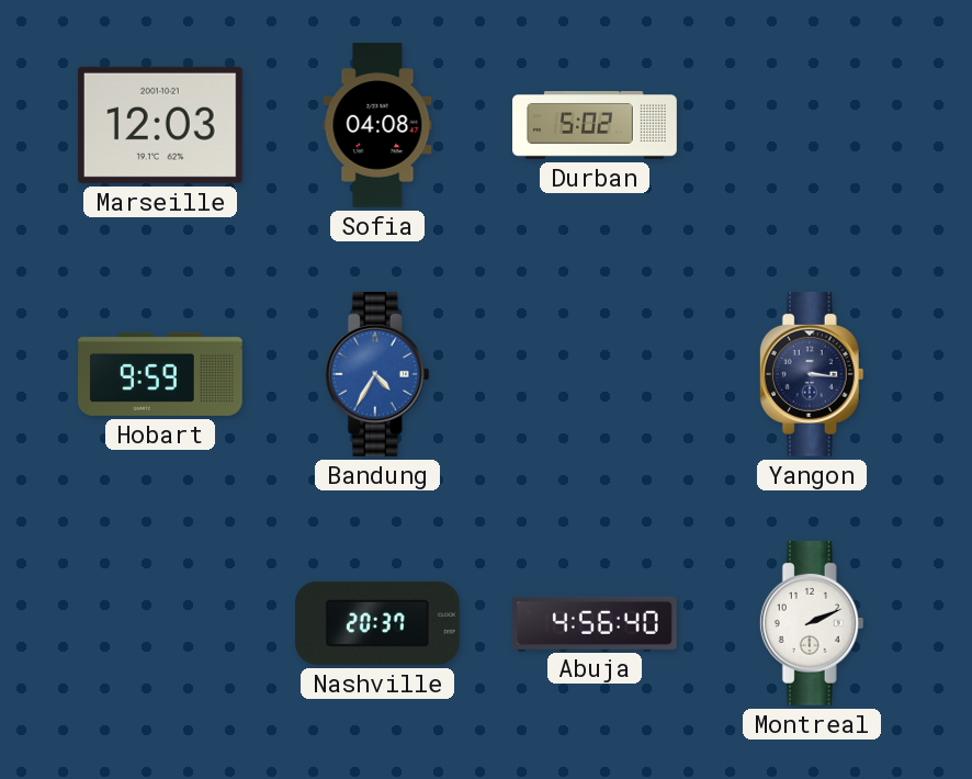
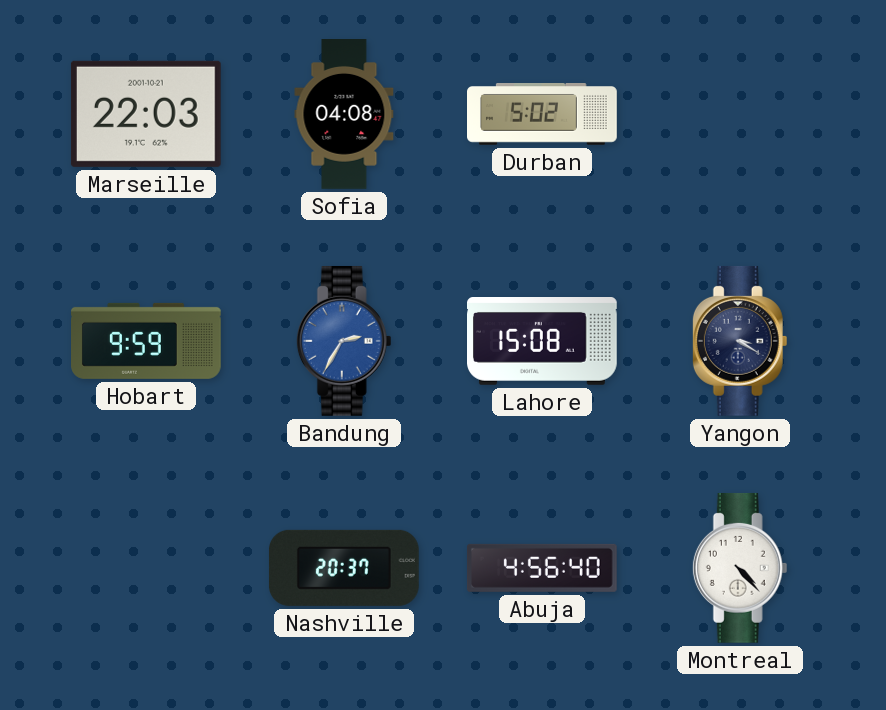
Marseille: 12:03 -> 22:03
Bandung: 4:35 -> 2:35
Lahore: none -> 15:08
Yangon: 3:16 -> 3:20
Montreal: 2:11 -> 4:23
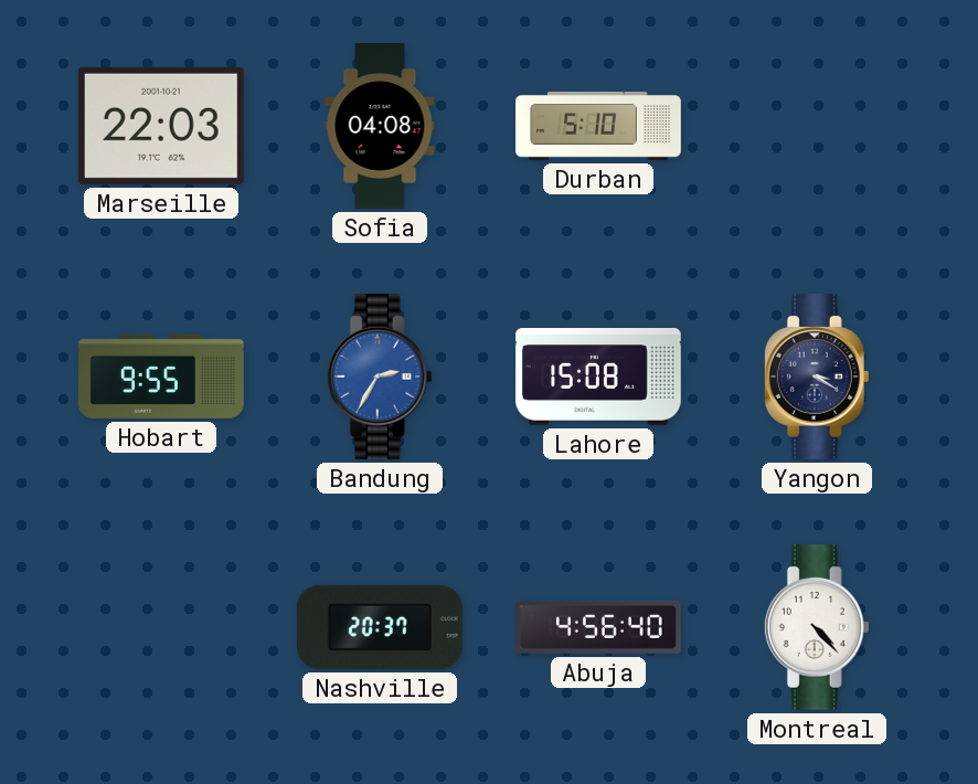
Durban: 5:02 -> 5:10
Hobart: 9:59 -> 9:55
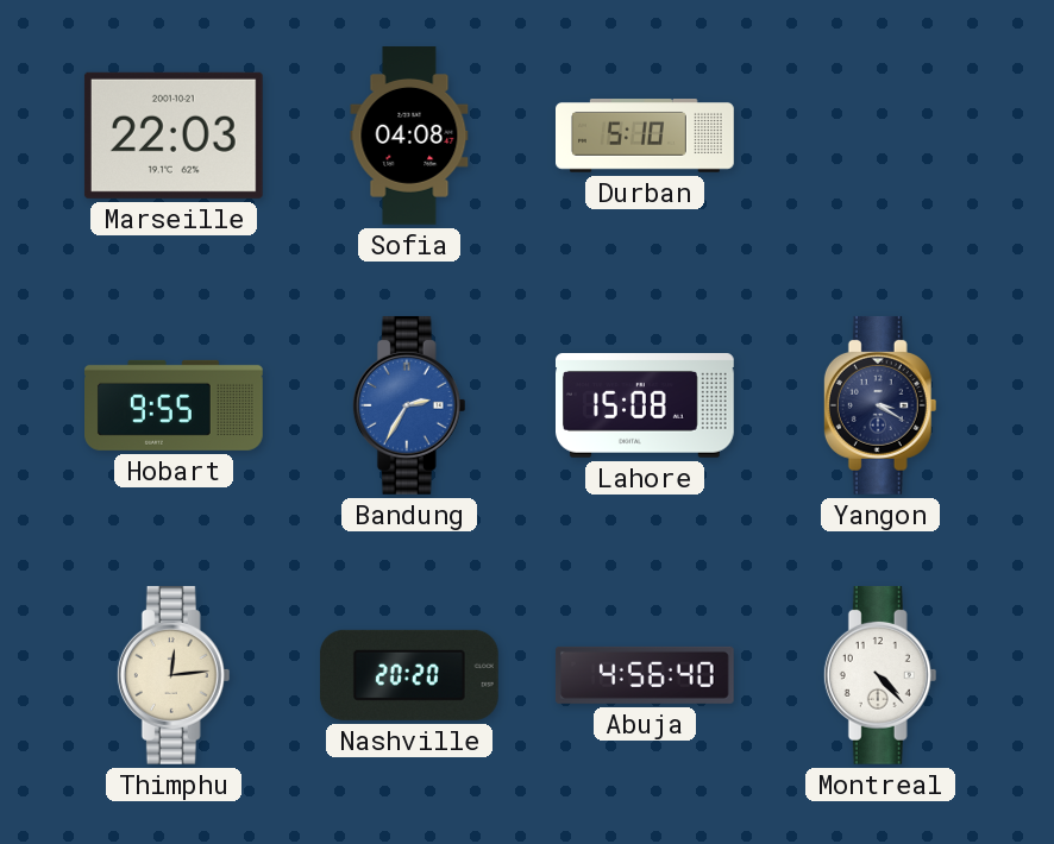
Thimphu: none -> 12:14
Nashville: 20:37 -> 20:20
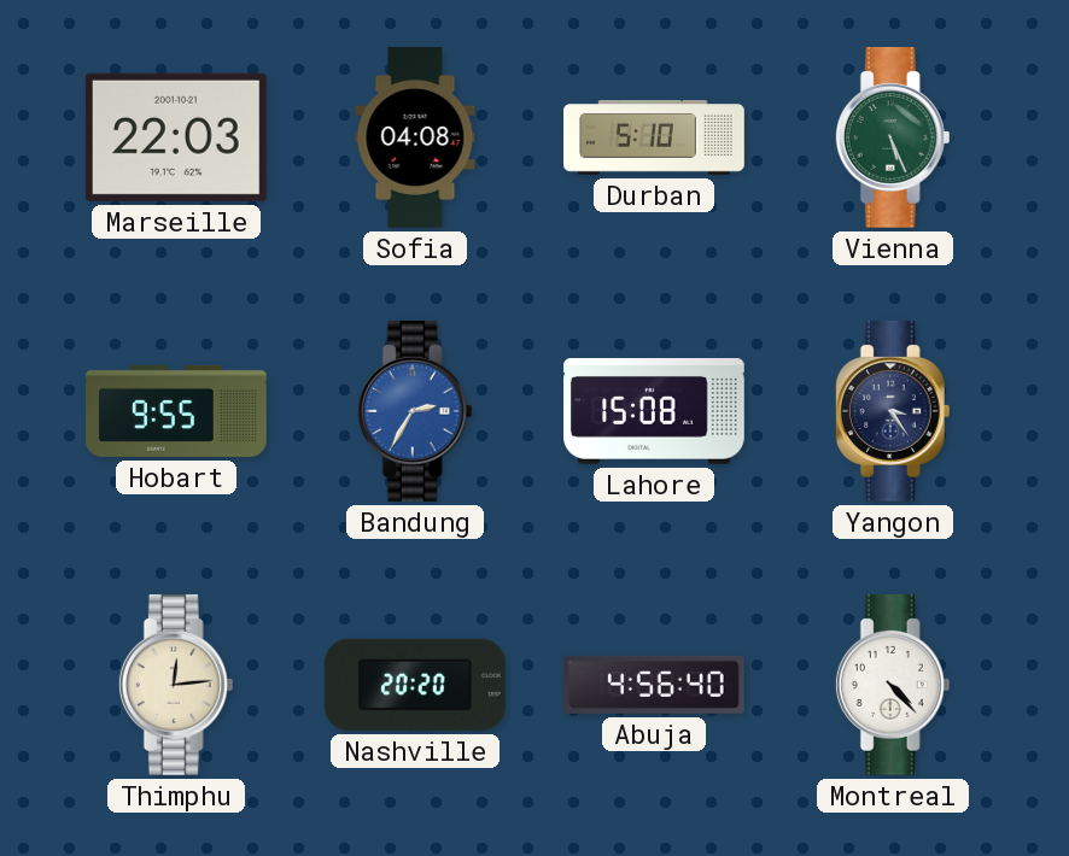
Vienna: none -> 5:26
Yangon: 3:20 -> 3:24
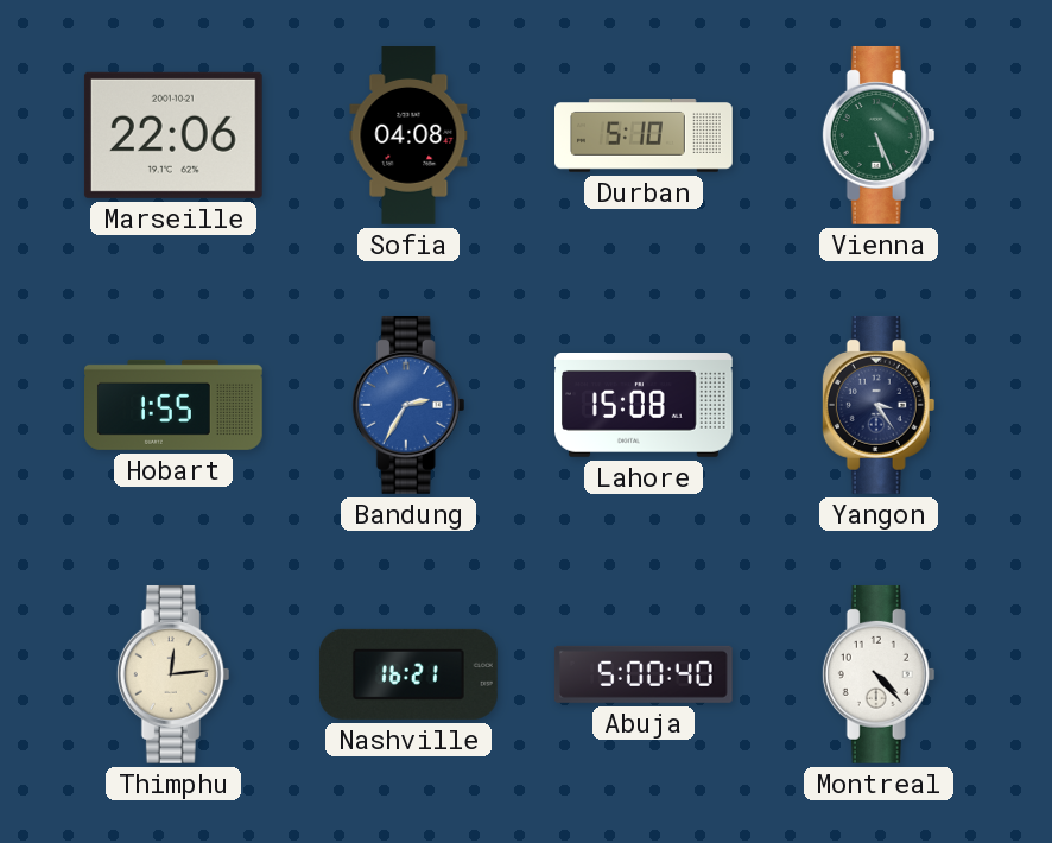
Marseille: 22:03 -> 22:06
Hobart: 9:55 -> 1:55
Nashville: 20:20 -> 16:21
Abuja: 4:56 -> 5:00
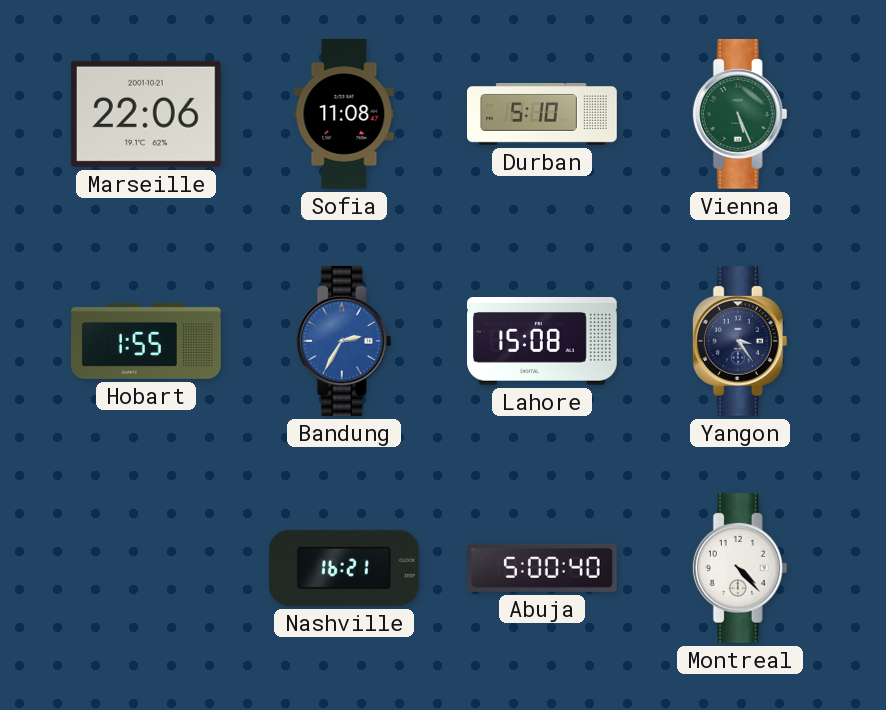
Sofia: 04:08 -> 11:08
Thimphu: 12:14 -> none
